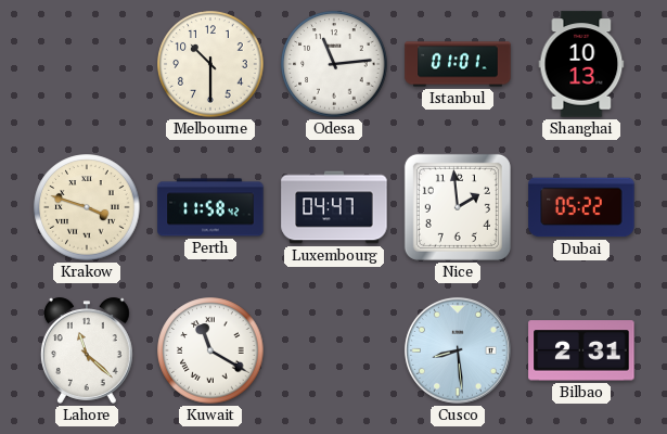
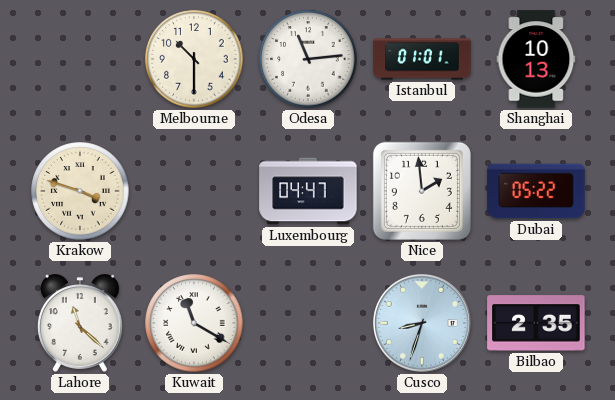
Perth: 11:58 -> none
Cusco: 8:29 -> 8:33
Bilbao: 2:31 -> 2:35
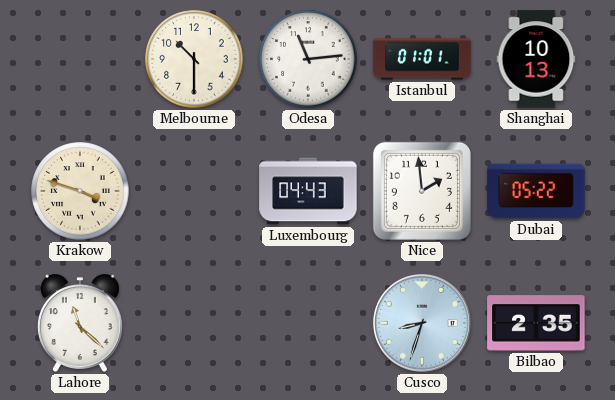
Luxembourg: 04:47 -> 04:43
Kuwait: 11:20 -> none
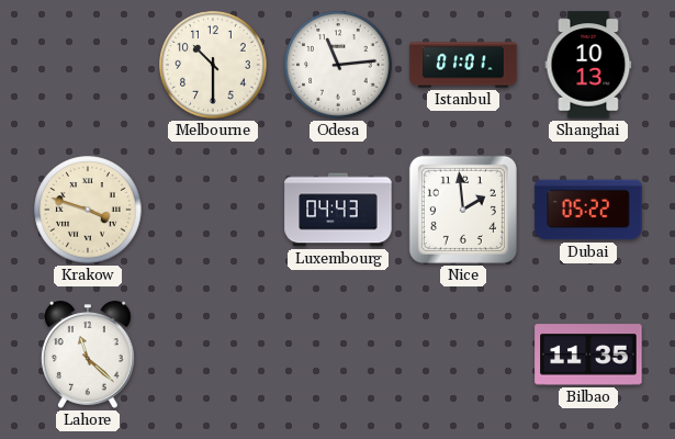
Cusco: 8:33 -> none
Bilbao: 2:35 -> 11:35
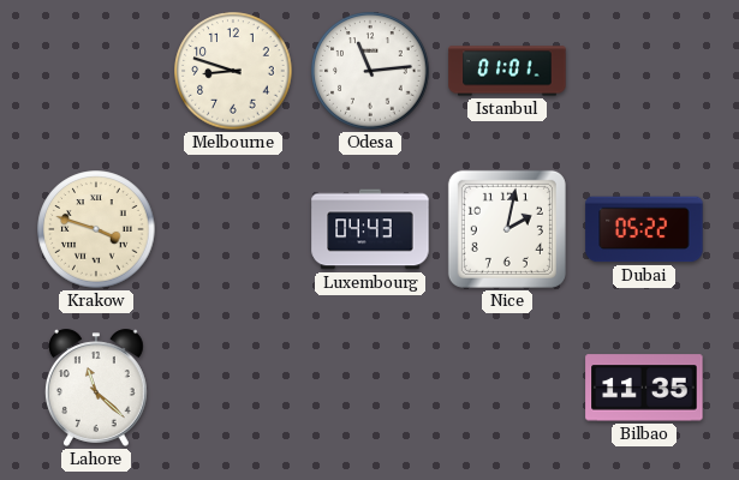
Melbourne: 10:30 -> 8:48
Shanghai: 10:13 -> none
Nice: 1:59 -> 2:02
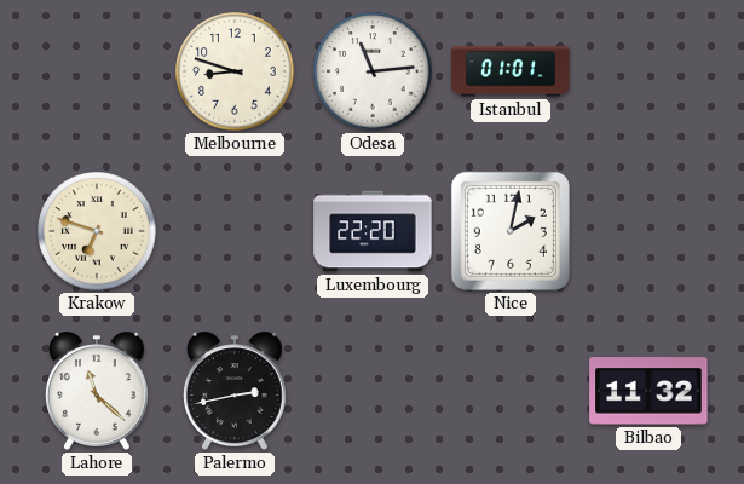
Krakow: 3:48 -> 6:48
Luxembourg: 04:43 -> 22:20
Dubai: 05:22 -> none
Palermo: none -> 2:43
Bilbao: 11:35 -> 11:32
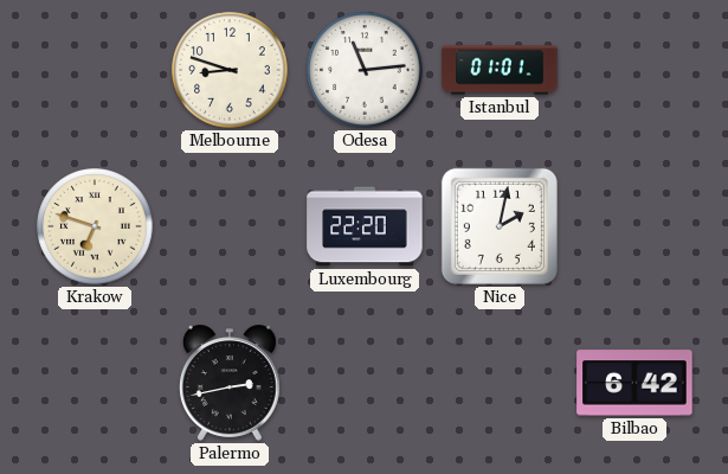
Lahore: 11:22 -> none
Bilbao: 11:32 -> 6:42
